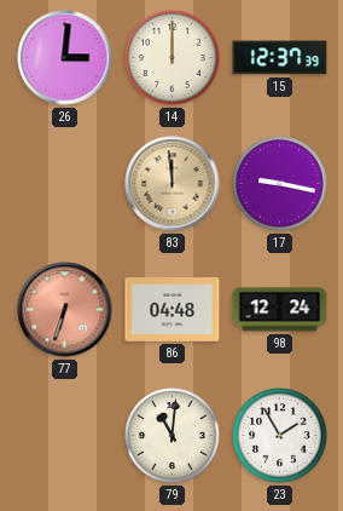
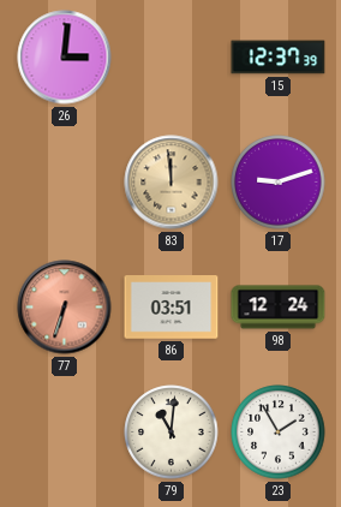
14: 12:00 -> none
17: 9:17 -> 9:12
86: 04:48 -> 03:51
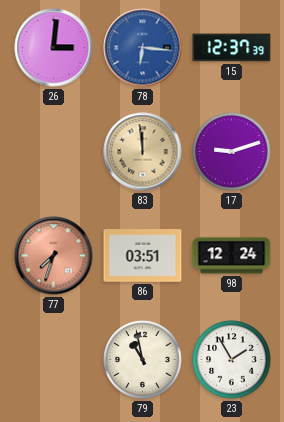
78: none -> 6:16
77: 6:33 -> 7:33
79: 11:01 -> 10:58
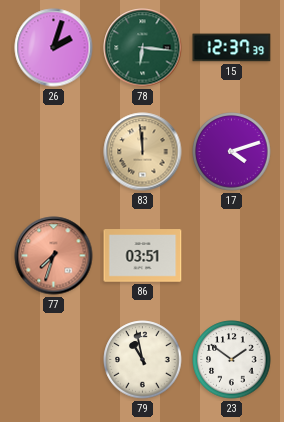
26: 3:01 -> 2:03
78 dial: blue -> green
17: 9:12 -> 4:12
98: 12:24 -> none
23: 1:55 -> 1:51
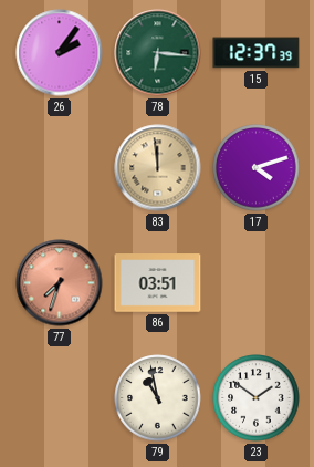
26: 2:03 -> 2:06
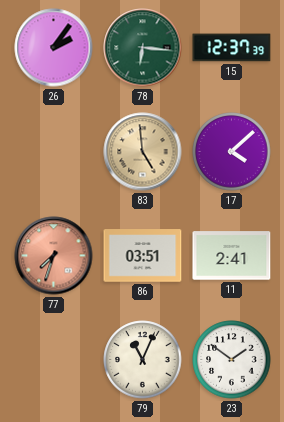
83: 11:59 -> 4:59
17: 4:12 -> 4:08
11: none -> 2:41
79: 10:58 -> 11:04
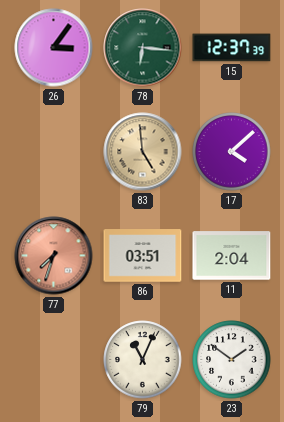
26: 2:06 -> 3:06
11: 2:41 -> 2:04
